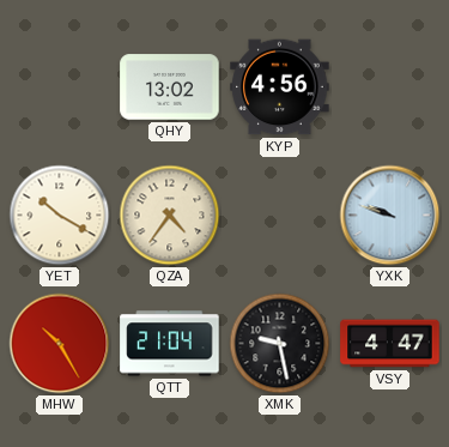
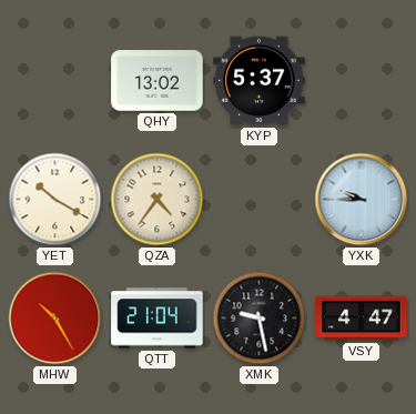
KYP: 4:56 -> 5:37
YXK: 9:48 -> 9:45
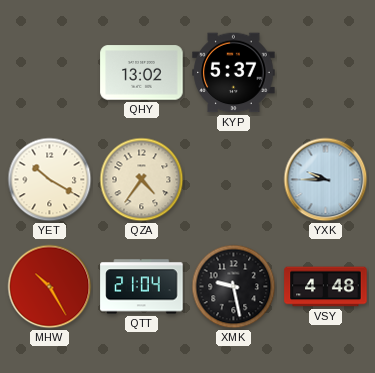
VSY: 4:47 -> 4:48
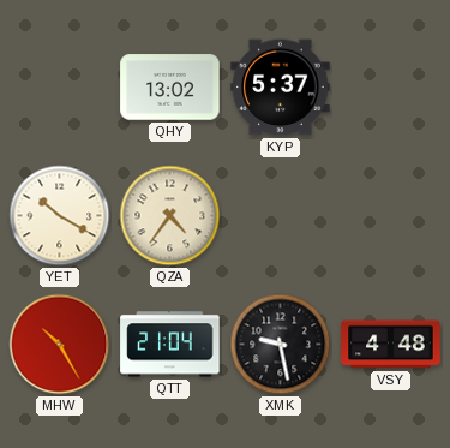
YXK: 9:45 -> none
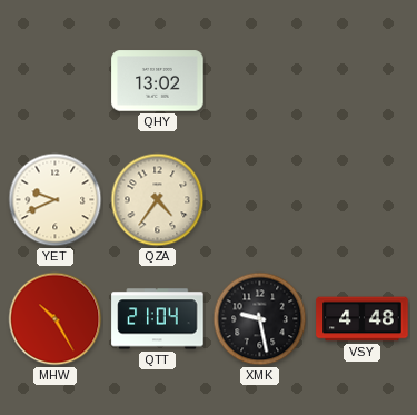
KYP: 5:37 -> none
YET: 10:20 -> 9:41
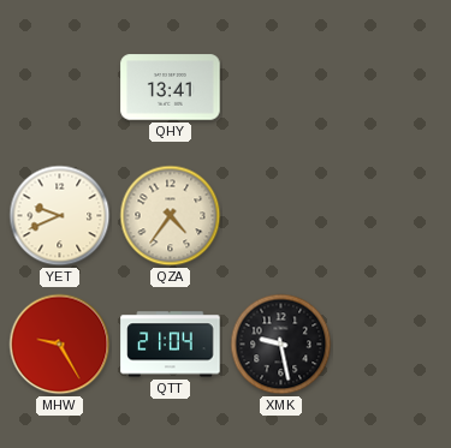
QHY: 13:02 -> 13:41
MHW: 10:25 -> 9:25
VSY: 4:48 -> none
